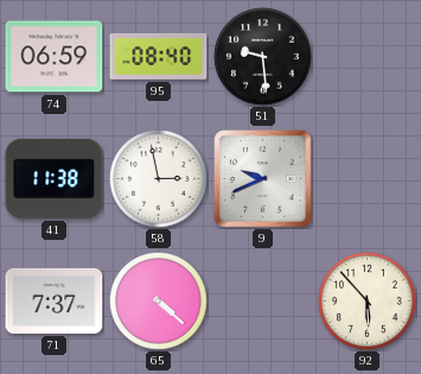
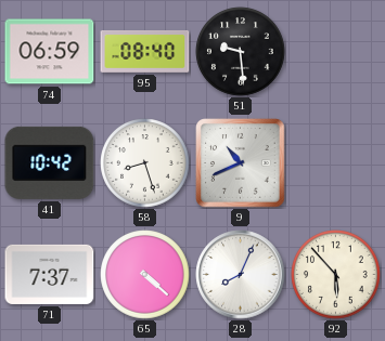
41: 11:38 -> 10:42
58: 2:58 -> 8:27
9: 9:41 -> 10:41
28: none -> 8:04
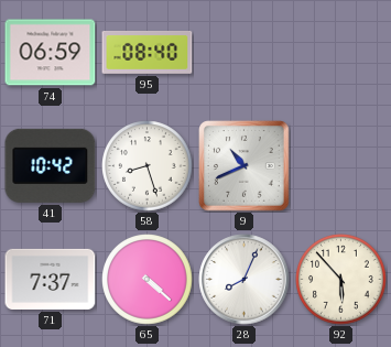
51: 9:29 -> none
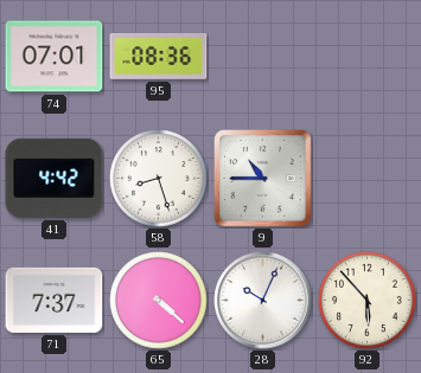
74: 06:59 -> 07:01
95: 08:40 -> 08:36
41: 10:42 -> 4:42
9: 10:41 -> 10:45
28: 8:04 -> 10:04
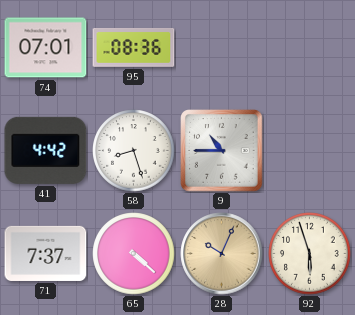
28 dial: white -> champagne
92: 5:53 -> 5:57
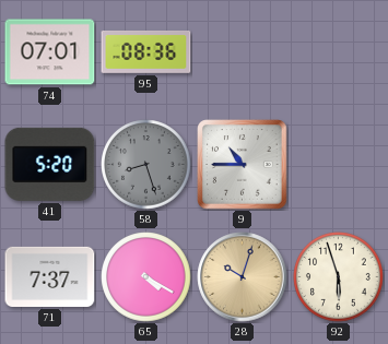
41: 4:42 -> 5:20
58 dial: white -> grey
65: 4:22 -> 4:20
28: 10:04 -> 10:03
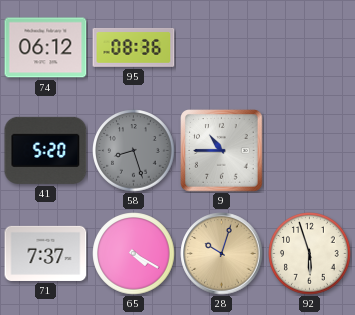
74: 07:01 -> 06:12
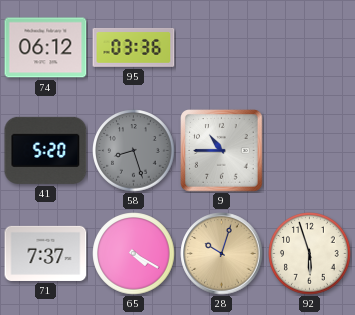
95: 08:36 -> 03:36
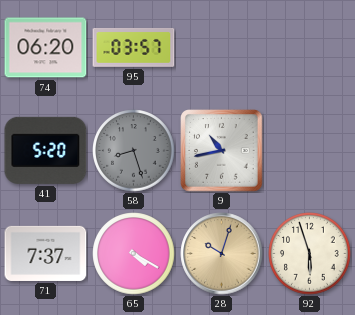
74: 06:12 -> 06:20
95: 03:36 -> 03:57
9: 10:45 -> 10:43
